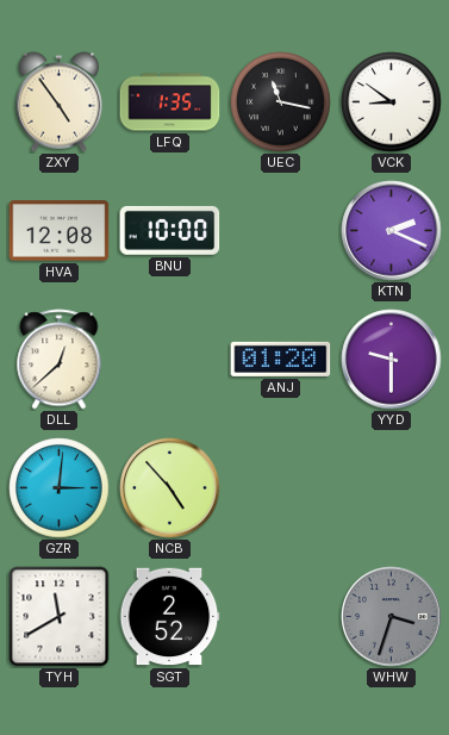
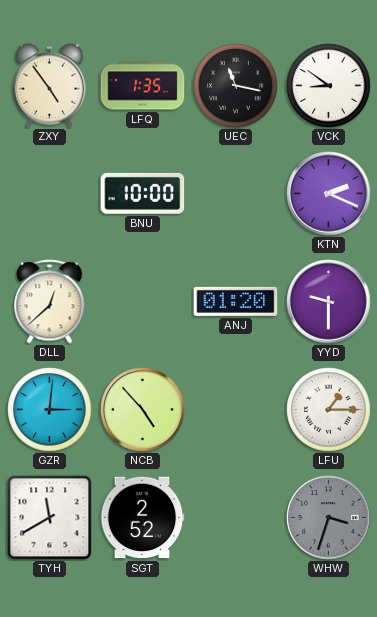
HVA: 12:08 -> none
LFU: none -> 1:15
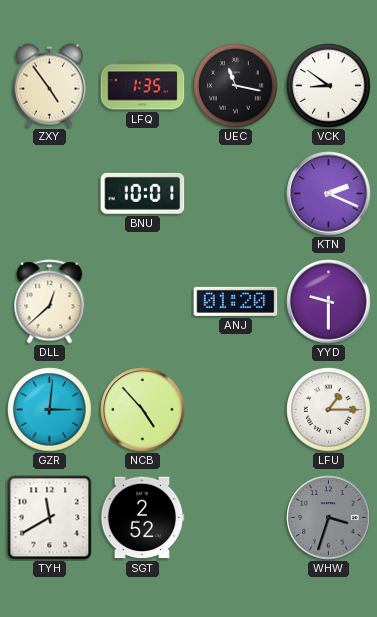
BNU: 10:00 -> 10:01
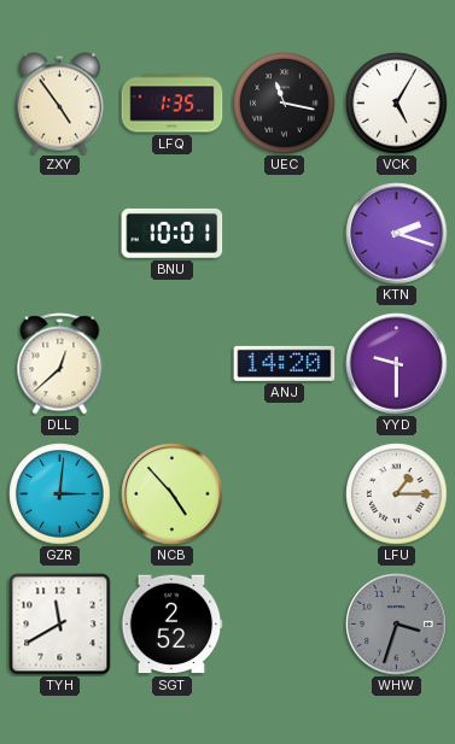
VCK: 8:51 -> 5:05
KTN: 2:19 -> 2:18
ANJ: 01:20 -> 14:20
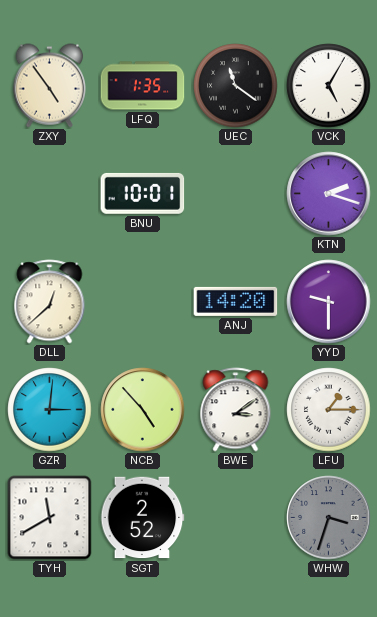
UEC: 11:17 -> 11:21
BWE: none -> 3:09
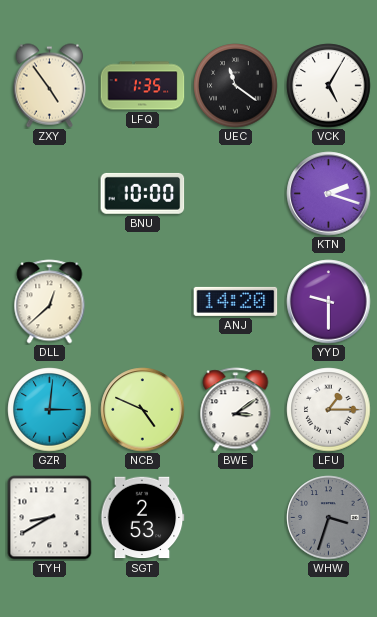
BNU: 10:01 -> 10:00
NCB: 4:53 -> 4:49
TYH: 11:40 -> 8:40
SGT: 2:52 -> 2:53
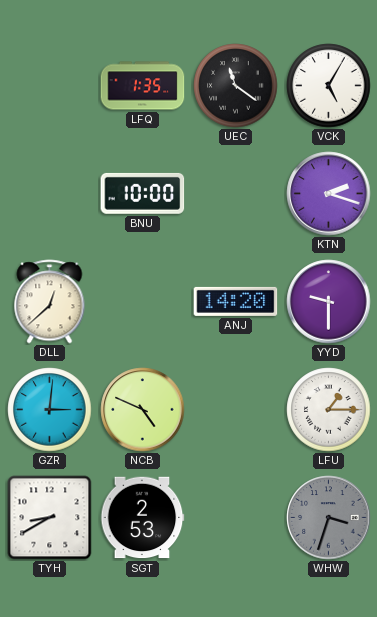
ZXY: 4:54 -> none
BWE: 3:09 -> none
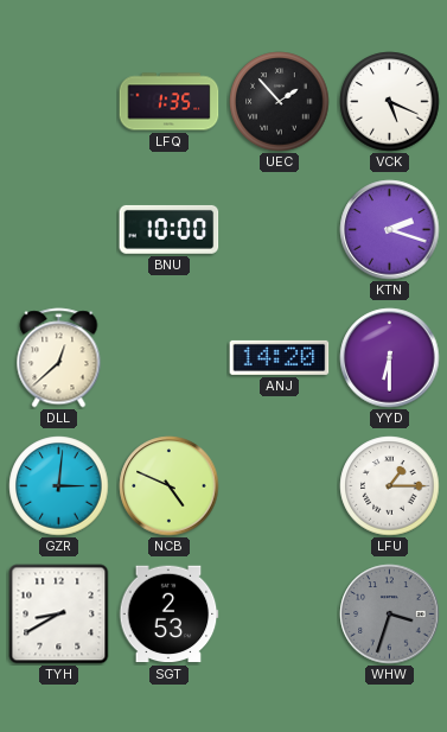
UEC: 11:21 -> 1:53
VCK: 5:05 -> 5:19
YYD: 9:30 -> 6:30
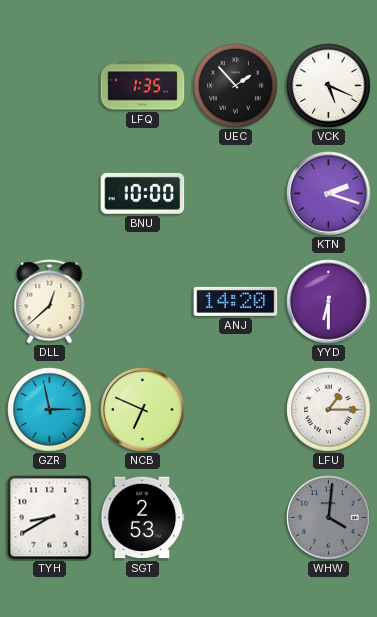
GZR: 3:01 -> 2:58
NCB: 4:49 -> 6:49
WHW: 3:33 -> 4:01
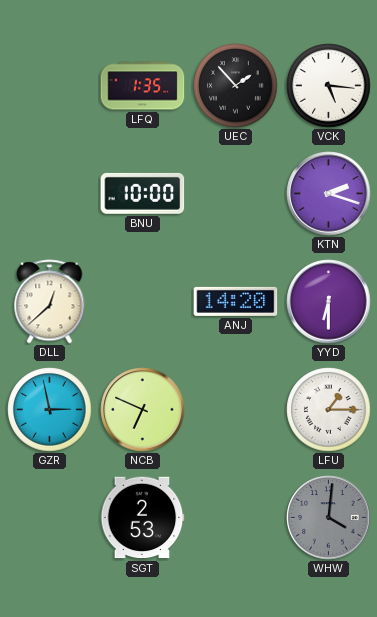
VCK: 5:19 -> 5:16
TYH: 8:40 -> none
